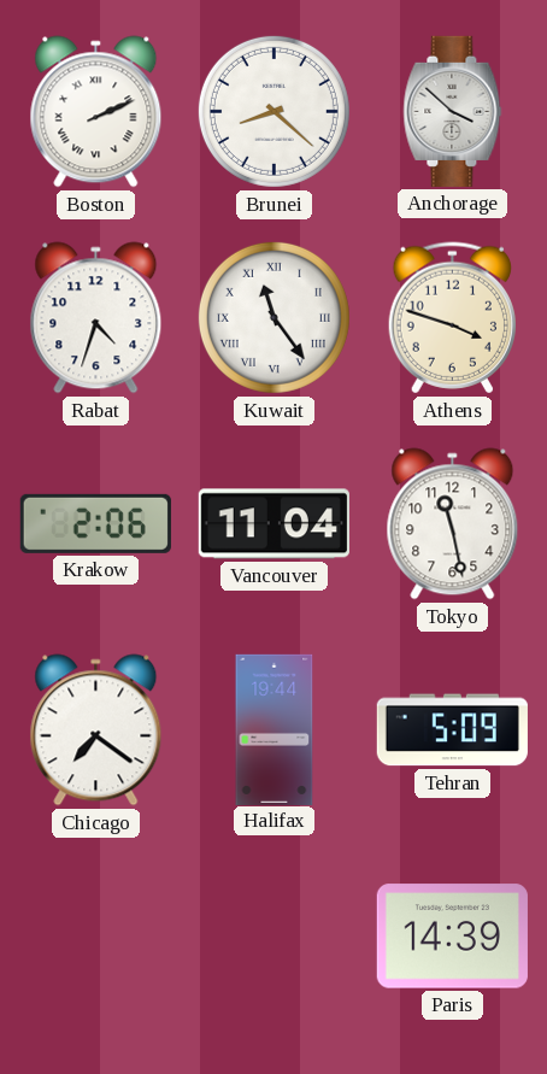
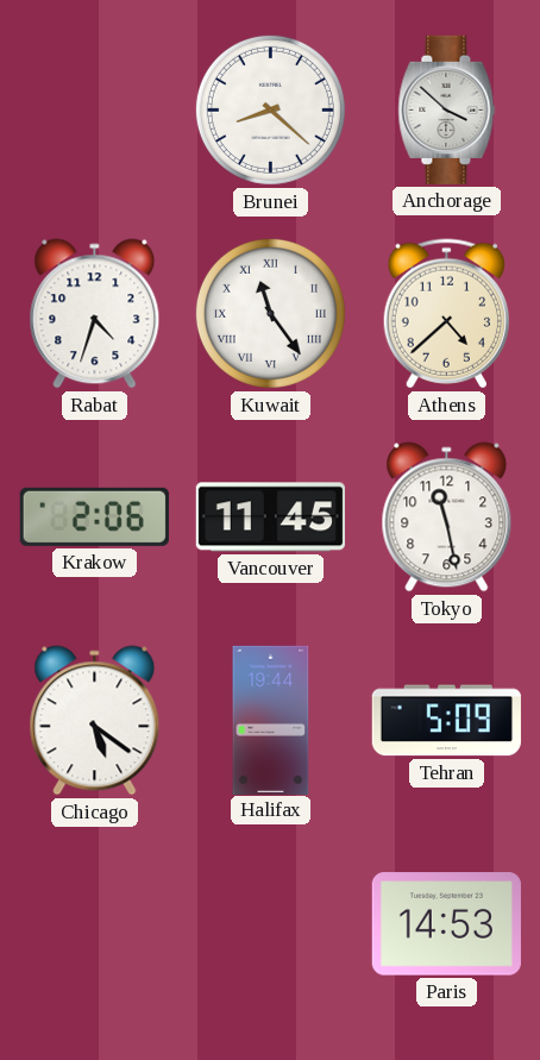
Boston: 2:11 -> none
Athens: 3:48 -> 4:38
Vancouver: 11:04 -> 11:45
Chicago: 7:21 -> 5:21
Paris: 14:39 -> 14:53
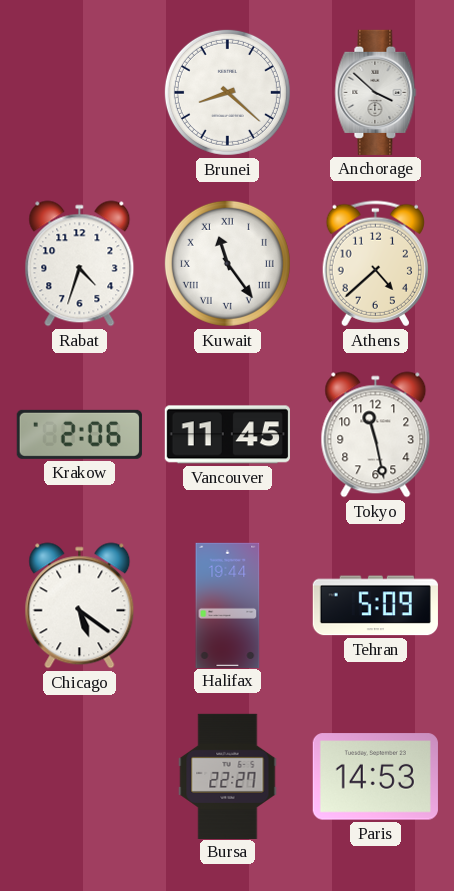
Bursa: none -> 22:27
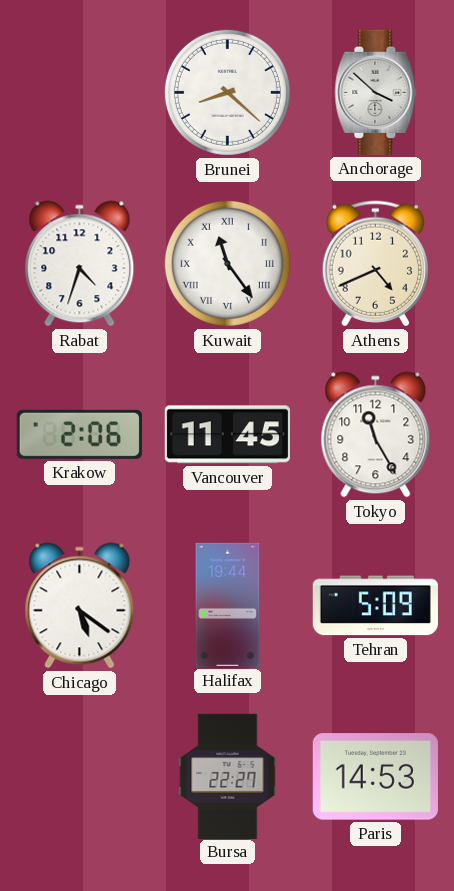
Athens: 4:38 -> 4:41
Tokyo: 11:28 -> 11:25
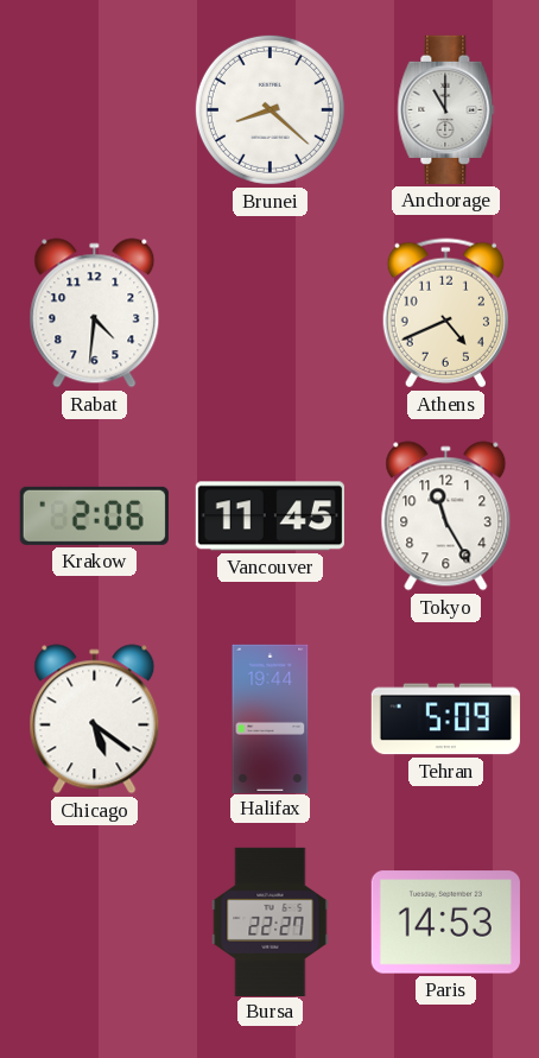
Anchorage: 3:52 -> 11:00
Rabat: 4:33 -> 4:31
Kuwait: 11:24 -> none
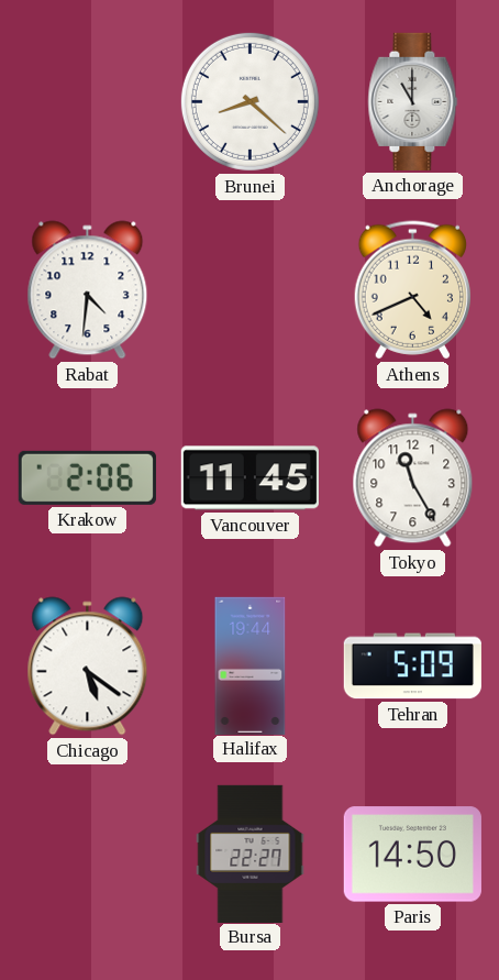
Paris: 14:53 -> 14:50
